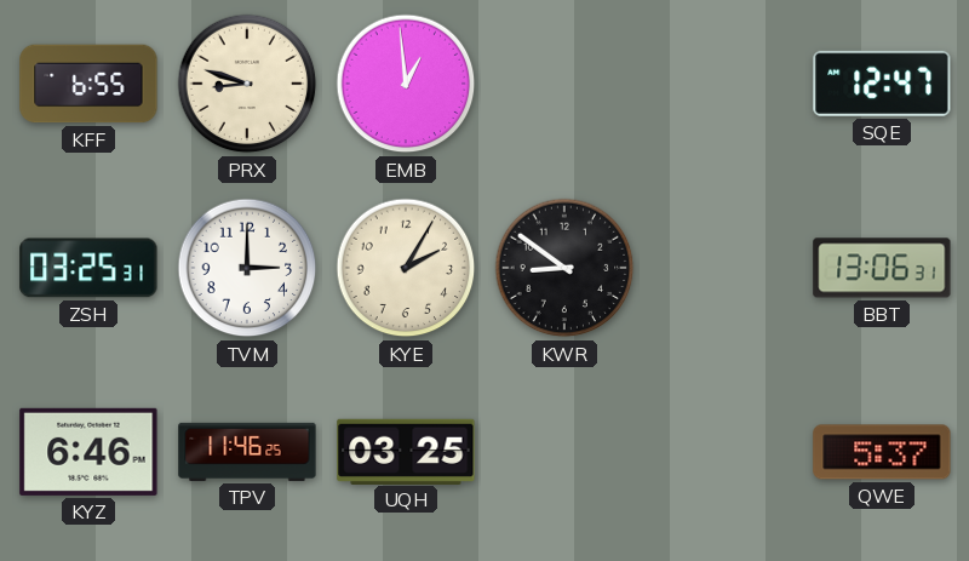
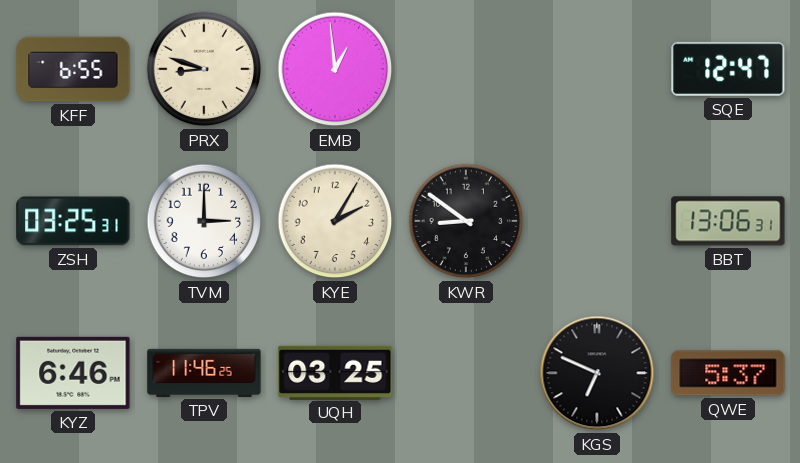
KGS: none -> 6:49
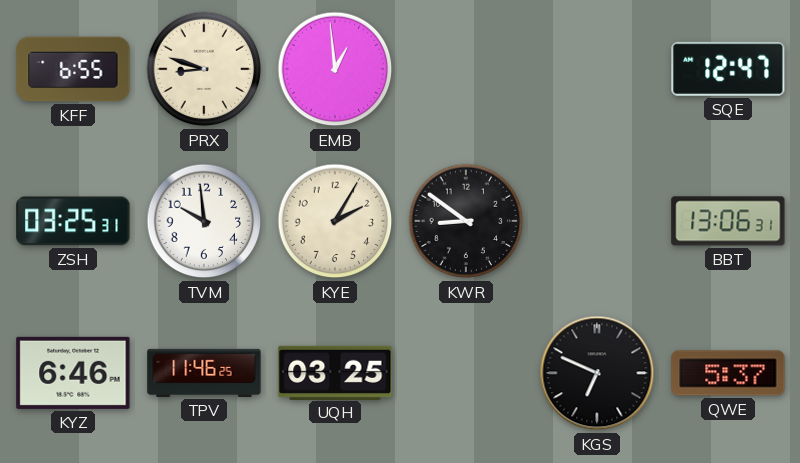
TVM: 3:00 -> 9:59
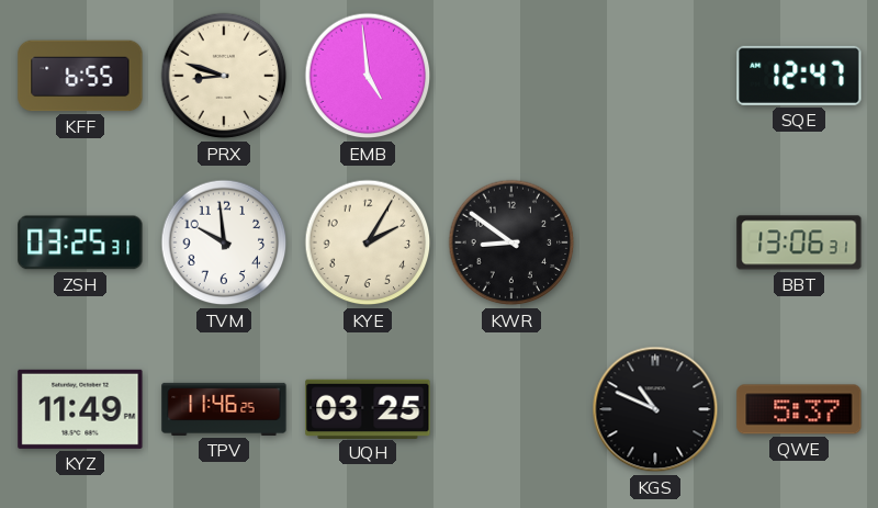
EMB: 12:59 -> 4:59
KYZ: 6:46 -> 11:49
KGS: 6:49 -> 10:49
